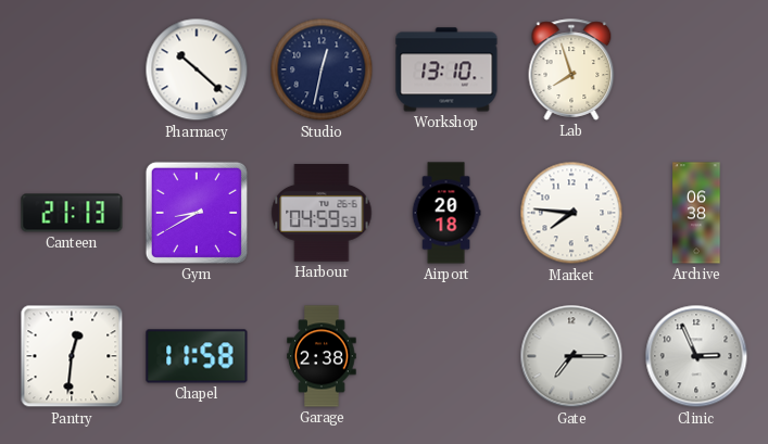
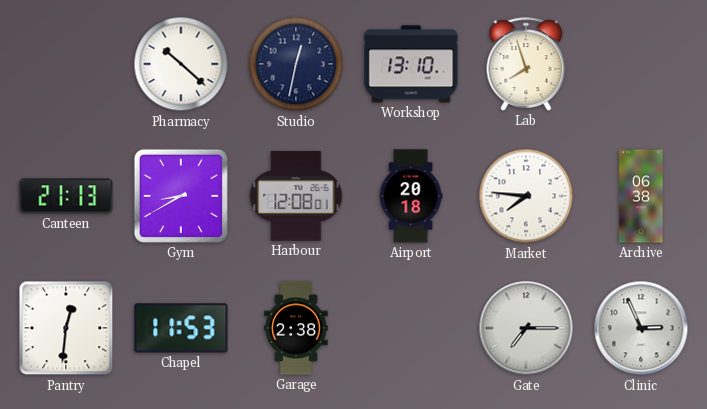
Harbour: 04:59 -> 12:08
Chapel: 11:58 -> 11:53
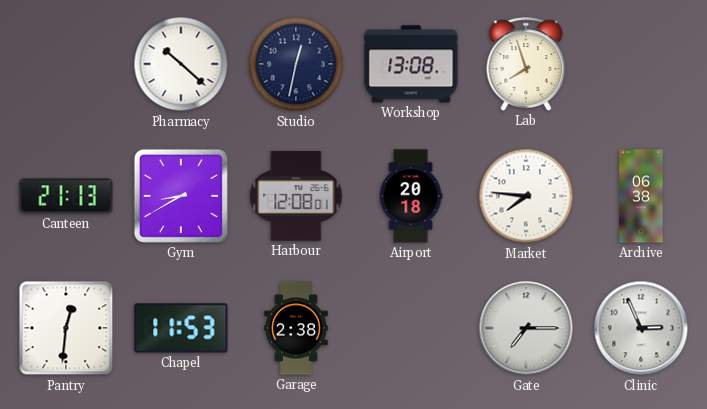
Workshop: 13:10 -> 13:08
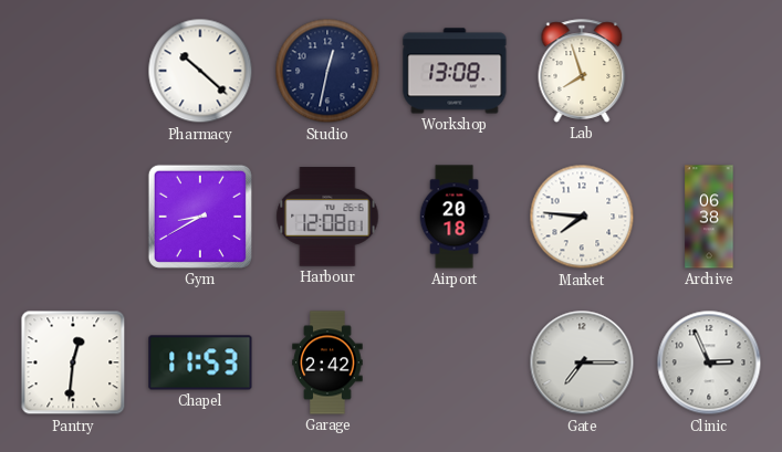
Canteen: 21:13 -> none
Garage: 2:38 -> 2:42
